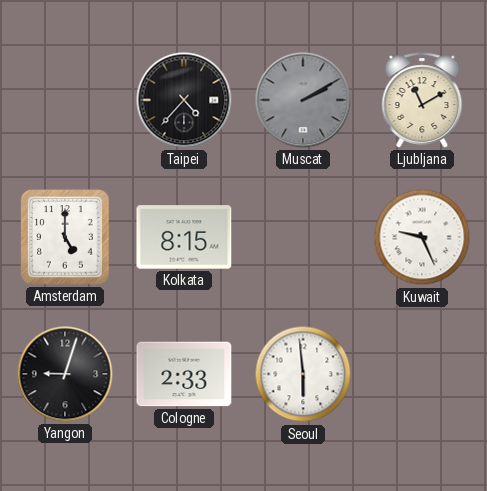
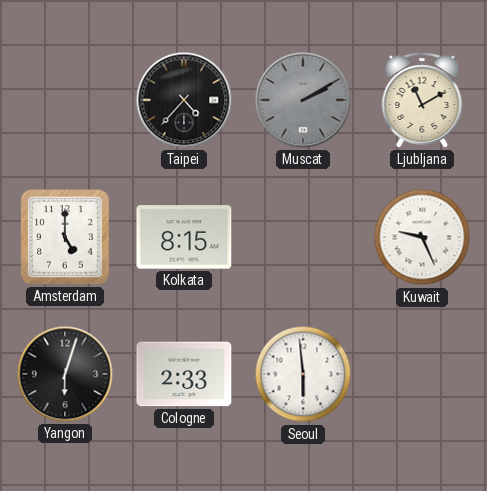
Yangon: 9:03 -> 6:03
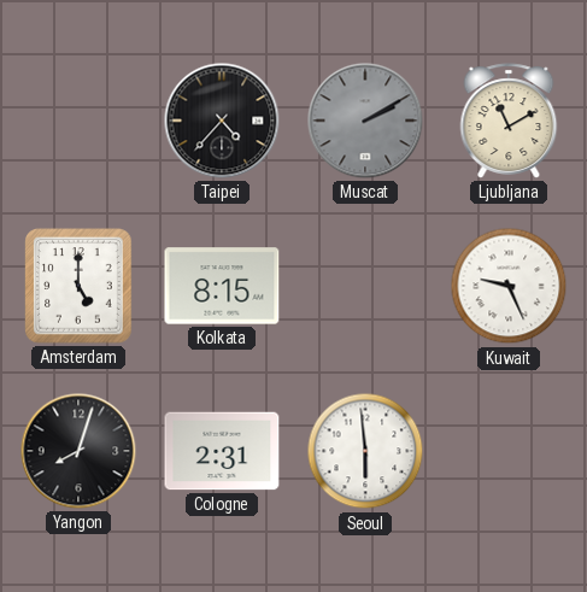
Yangon: 6:03 -> 8:03
Cologne: 2:33 -> 2:31
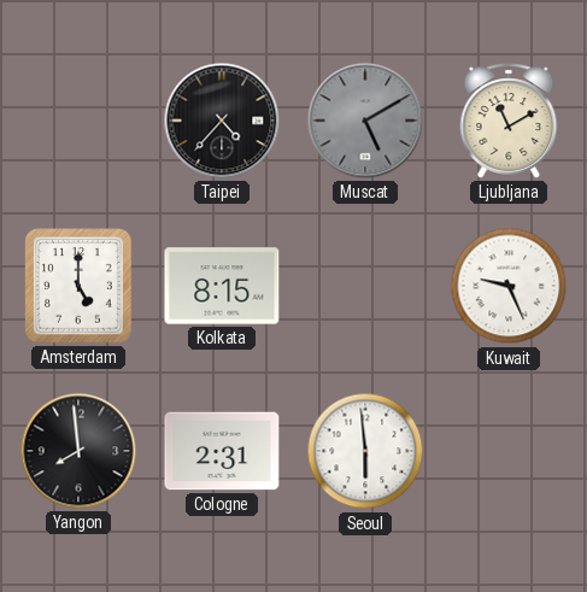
Muscat: 2:10 -> 5:10
Yangon: 8:03 -> 7:59
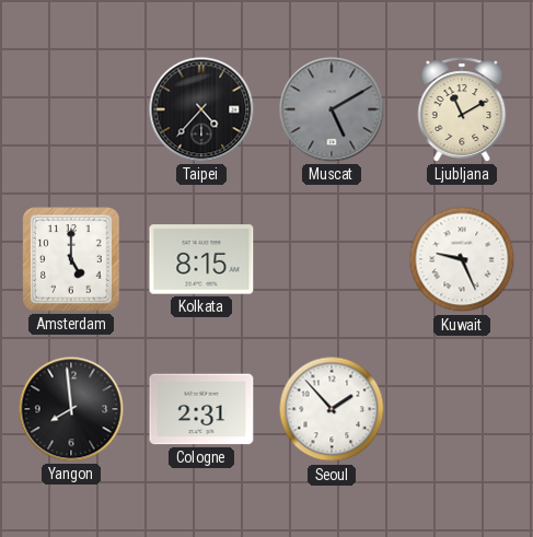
Seoul: 5:59 -> 1:53
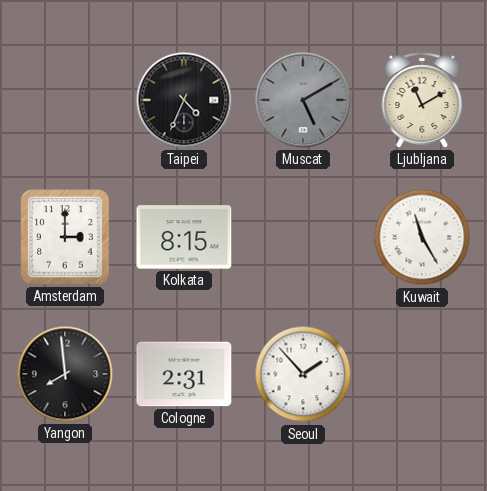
Taipei: 4:37 -> 4:34
Amsterdam: 5:00 -> 3:00
Kuwait: 9:26 -> 11:25
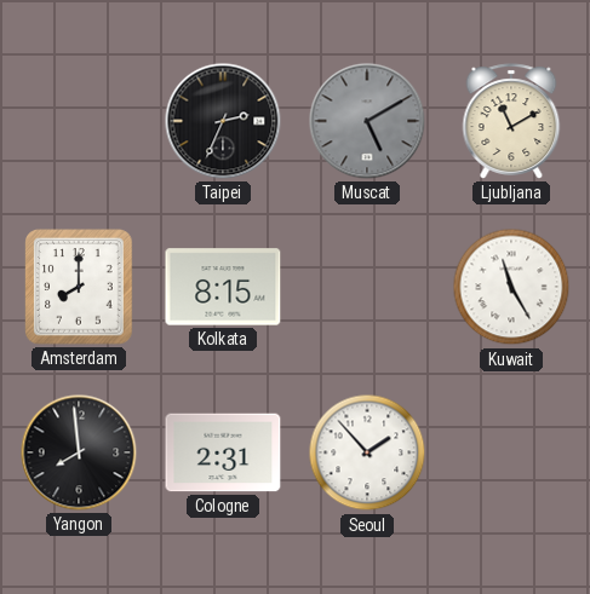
Taipei: 4:34 -> 2:34
Amsterdam: 3:00 -> 8:00
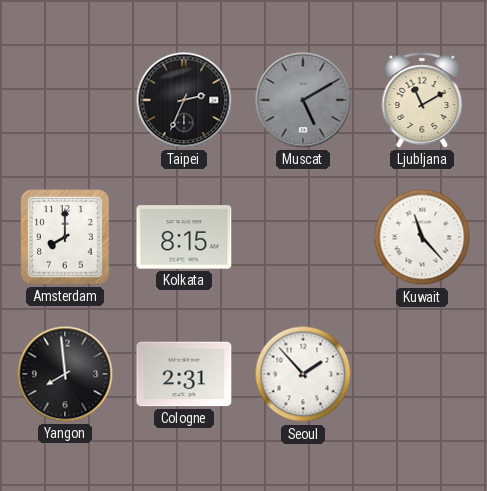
Kuwait: 11:25 -> 11:23
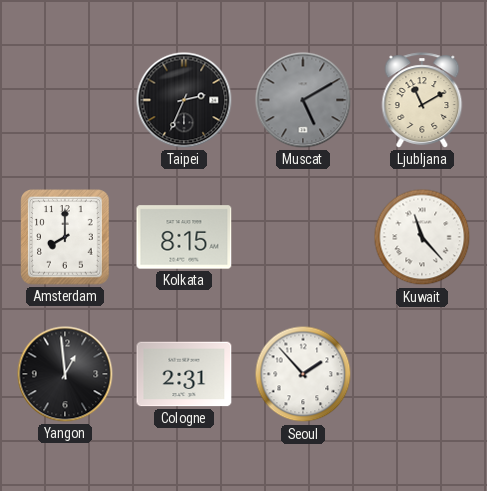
Yangon: 7:59 -> 12:59
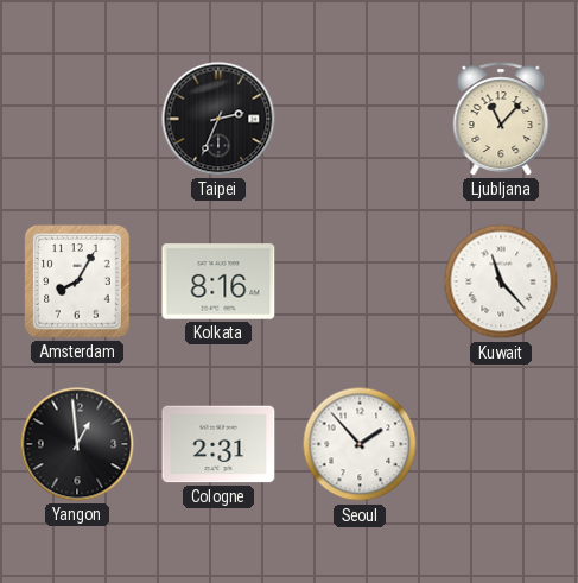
Muscat: 5:10 -> none
Ljubljana: 11:10 -> 11:07
Amsterdam: 8:00 -> 8:05
Kolkata: 8:15 -> 8:16
